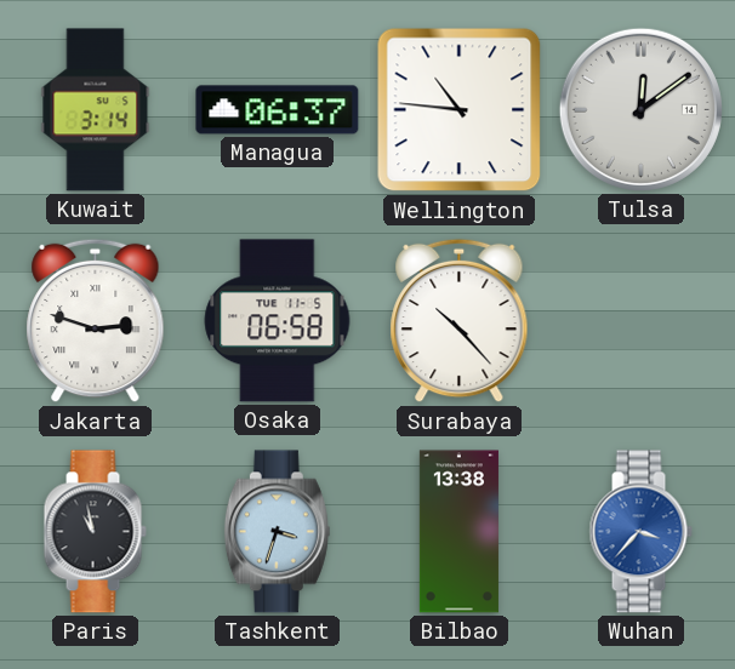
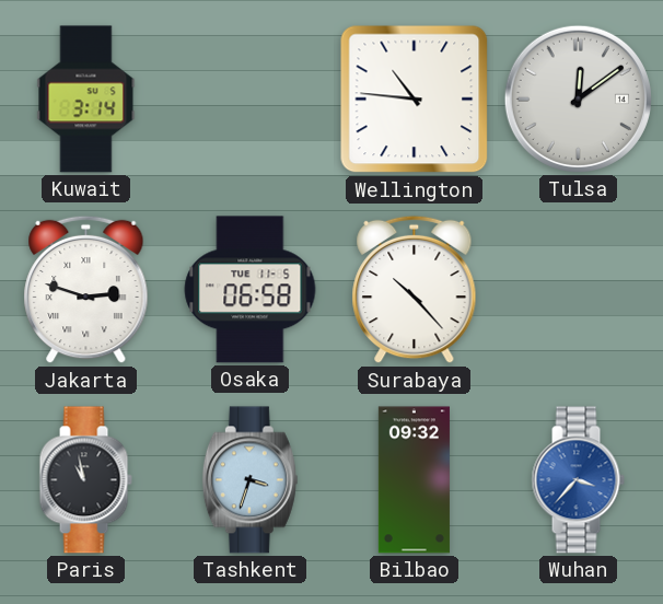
Managua: 06:37 -> none
Bilbao: 13:38 -> 09:32
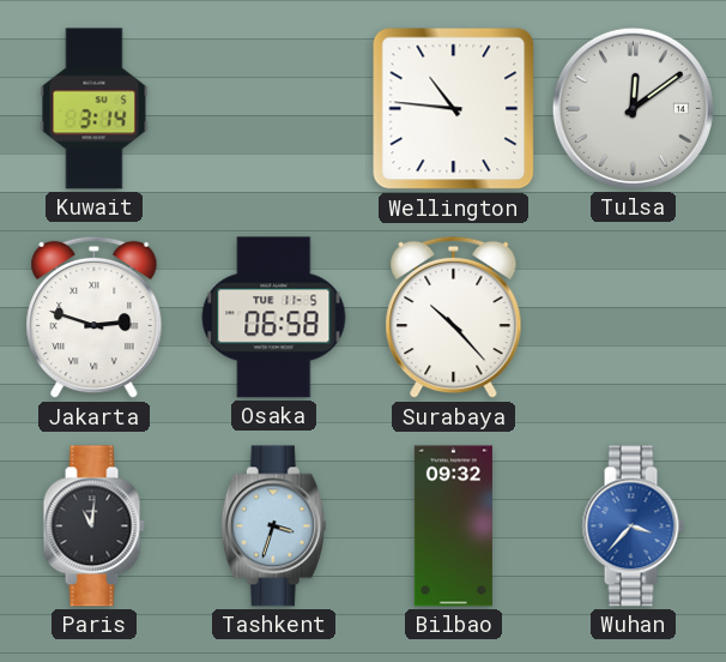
Paris: 10:58 -> 11:01
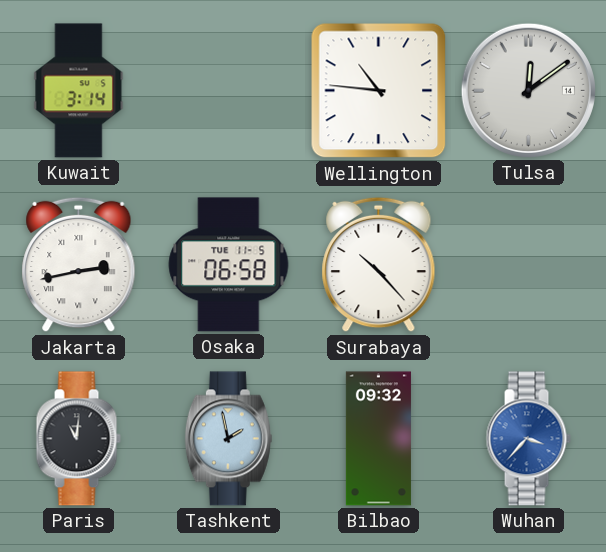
Jakarta: 2:48 -> 2:43
Tashkent: 3:33 -> 1:58
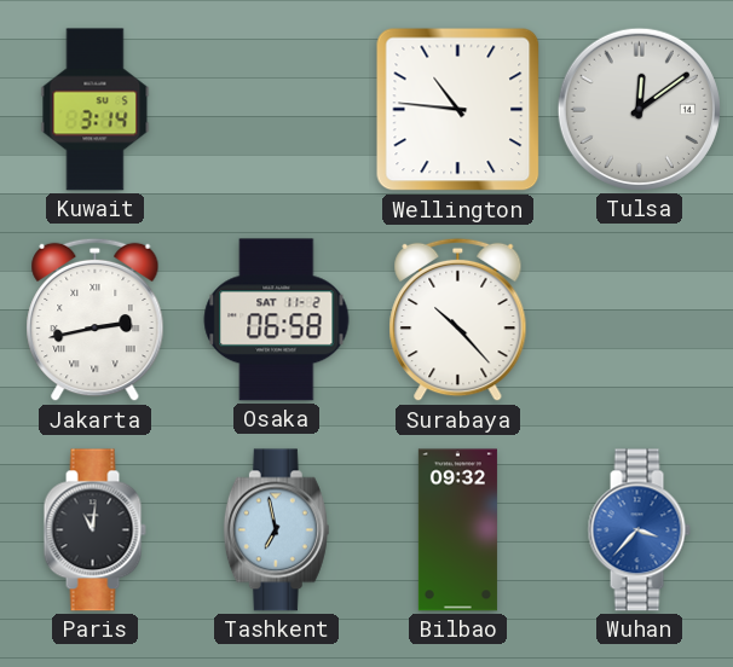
Osaka date: TUE 11-5 -> SAT 11-2
Tashkent: 1:58 -> 6:58
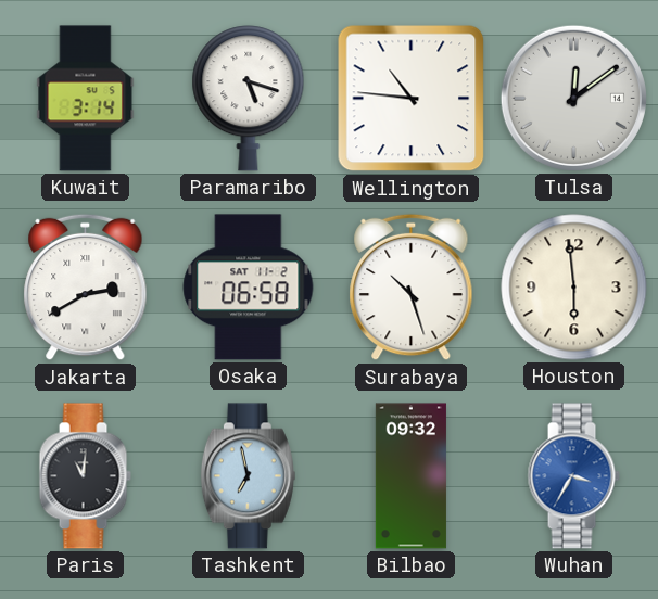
Paramaribo: none -> 5:18
Jakarta: 2:43 -> 2:40
Surabaya: 10:23 -> 10:27
Houston: none -> 5:59
Wuhan: 3:37 -> 3:35
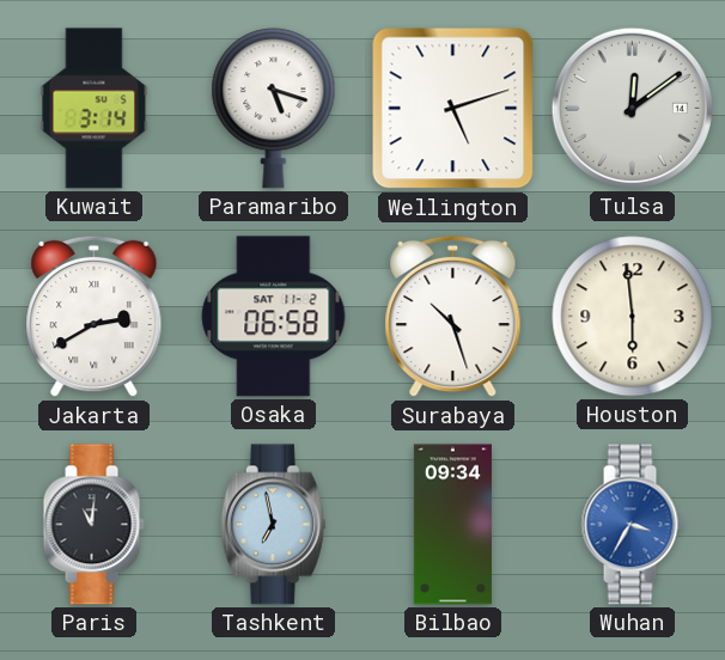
Wellington: 10:46 -> 5:12
Bilbao: 09:32 -> 09:34
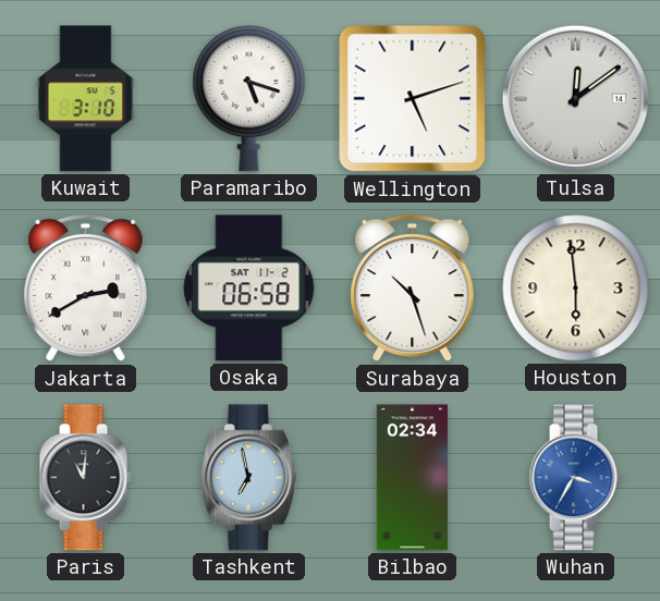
Kuwait: 3:14 -> 3:10
Bilbao: 09:34 -> 02:34
